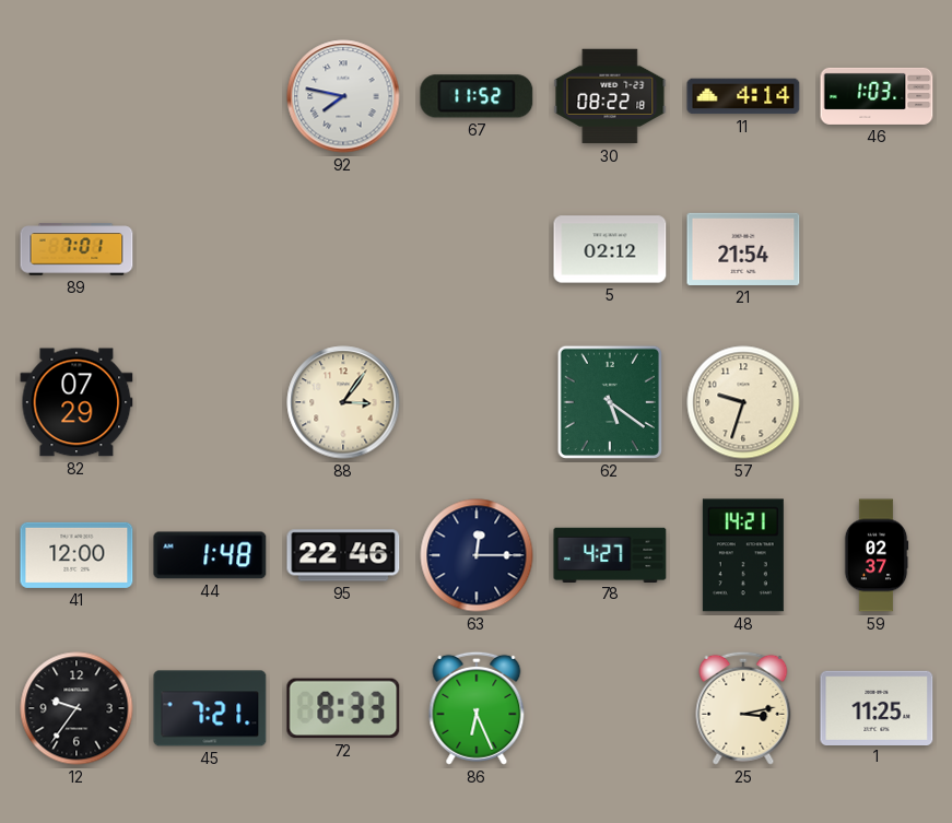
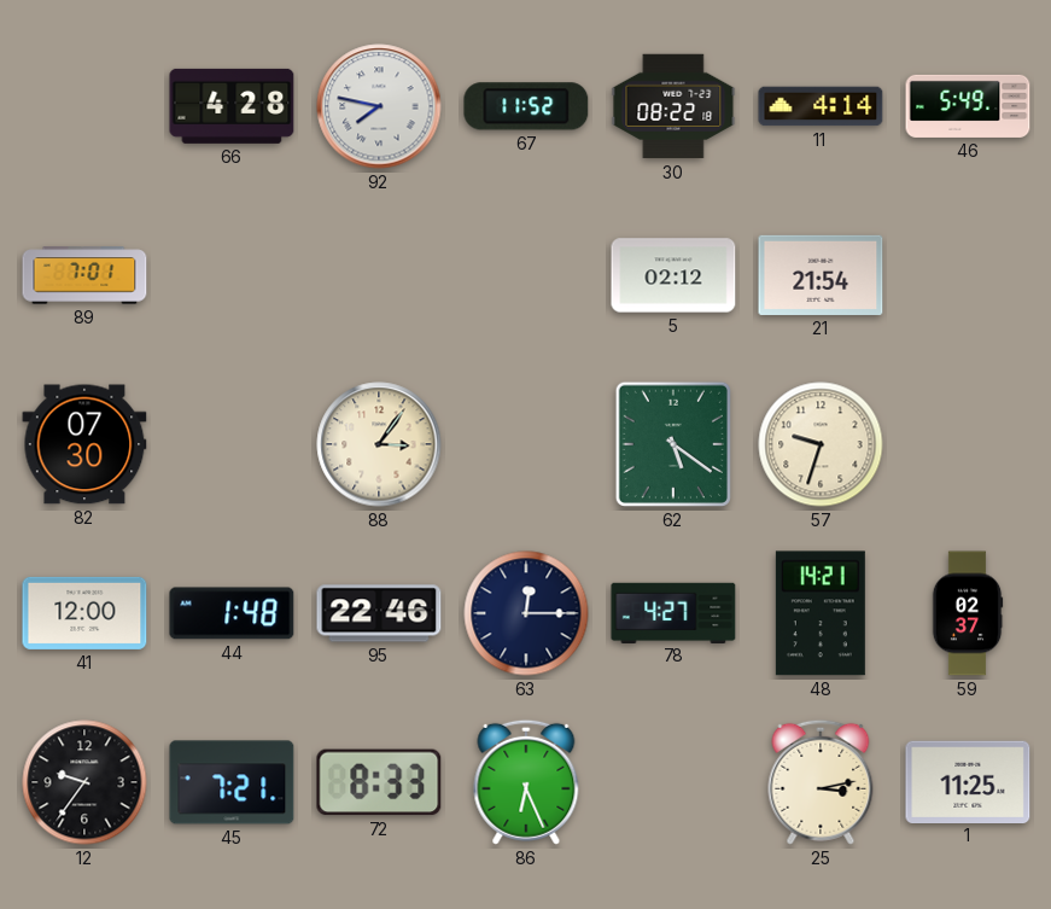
66: none -> 4:28
46: 1:03 -> 5:49
82: 07:29 -> 07:30
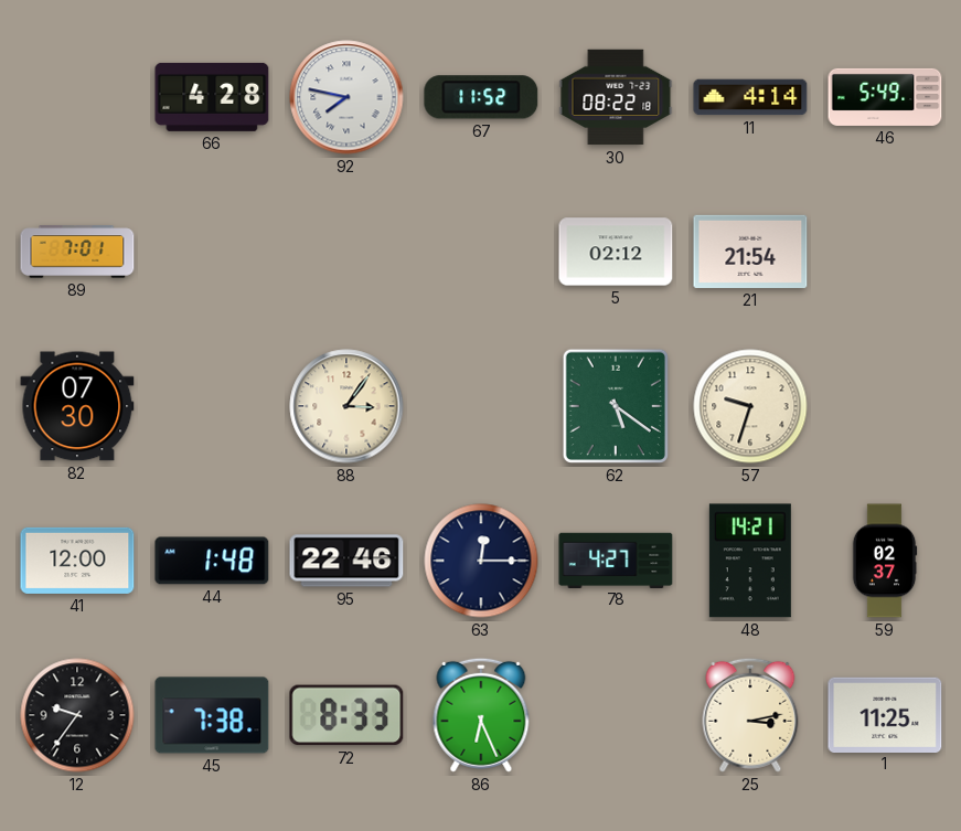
45: 7:21 -> 7:38
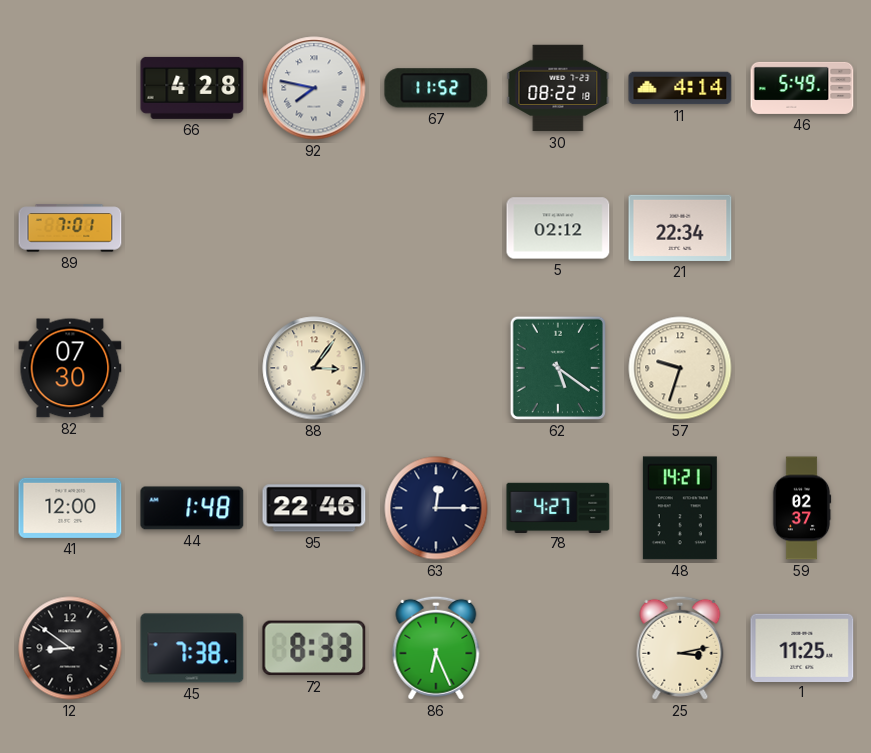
21: 21:54 -> 22:34
12: 9:36 -> 8:51
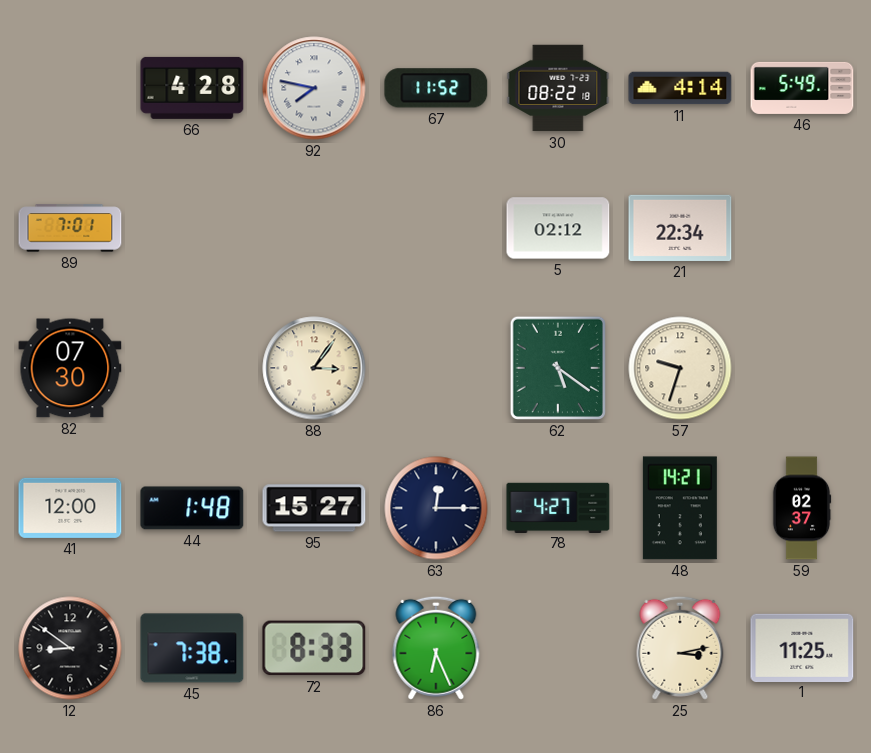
95: 22:46 -> 15:27
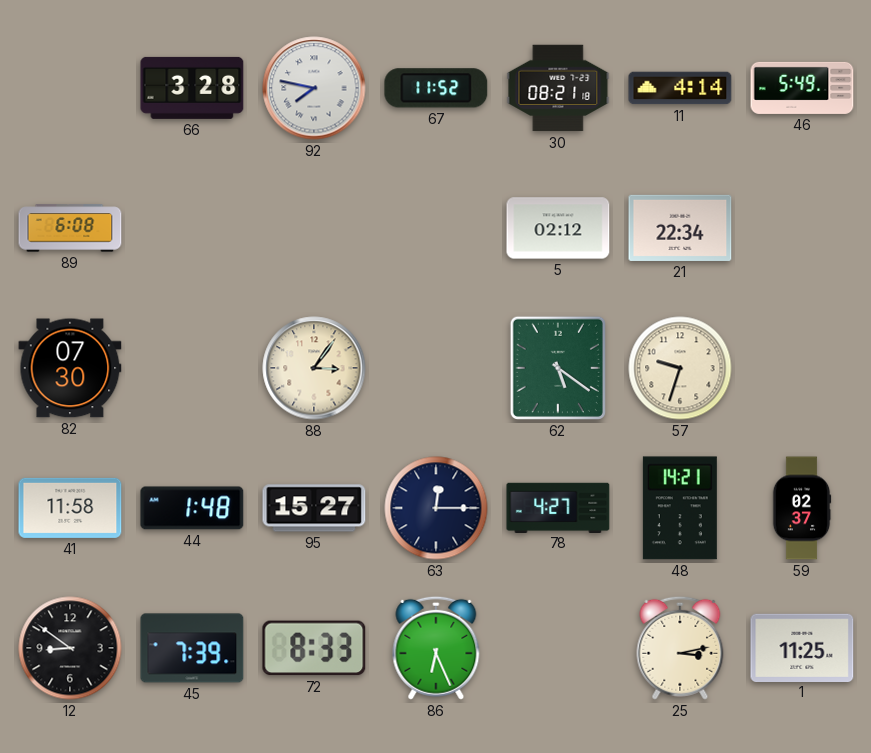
66: 4:28 -> 3:28
30: 08:22 -> 08:21
89: 7:01 -> 6:08
41: 12:00 -> 11:58
45: 7:38 -> 7:39
